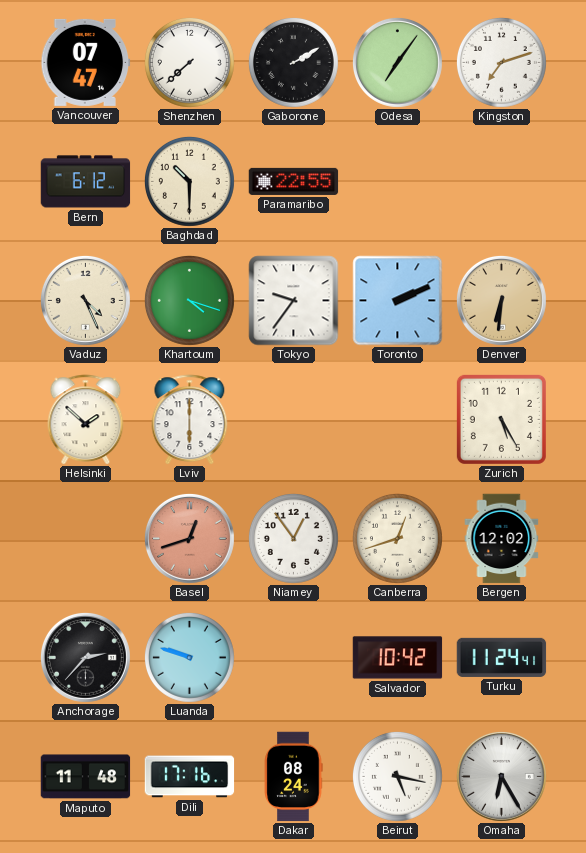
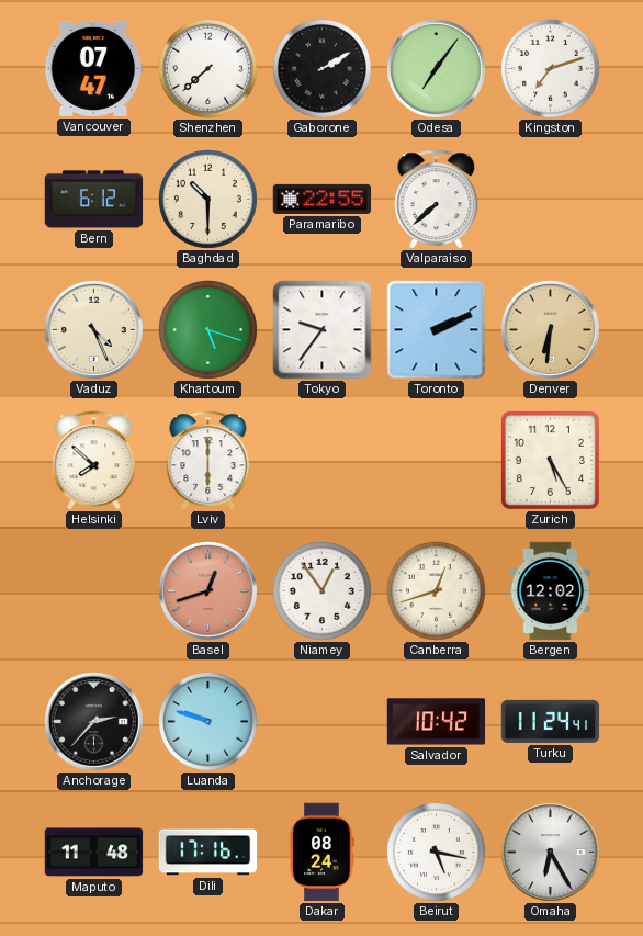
Valparaiso: none -> 7:38
Khartoum: 4:18 -> 5:18
Helsinki: 1:52 -> 7:52
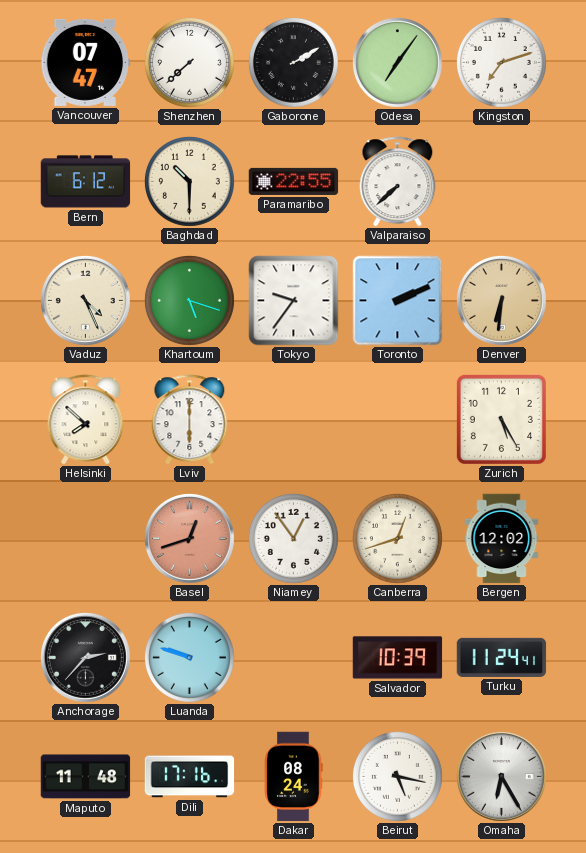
Salvador: 10:42 -> 10:39
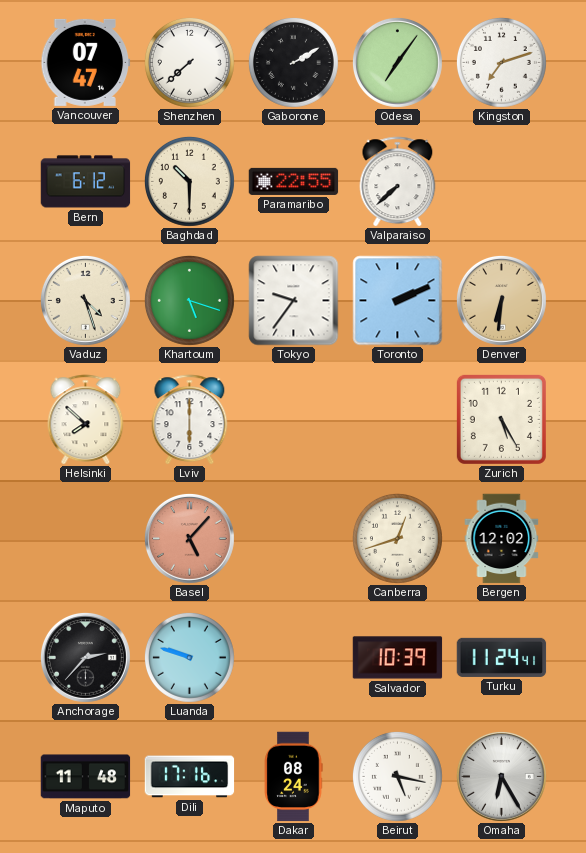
Vaduz: 4:26 -> 4:27
Basel: 12:42 -> 5:07
Niamey: 12:54 -> none
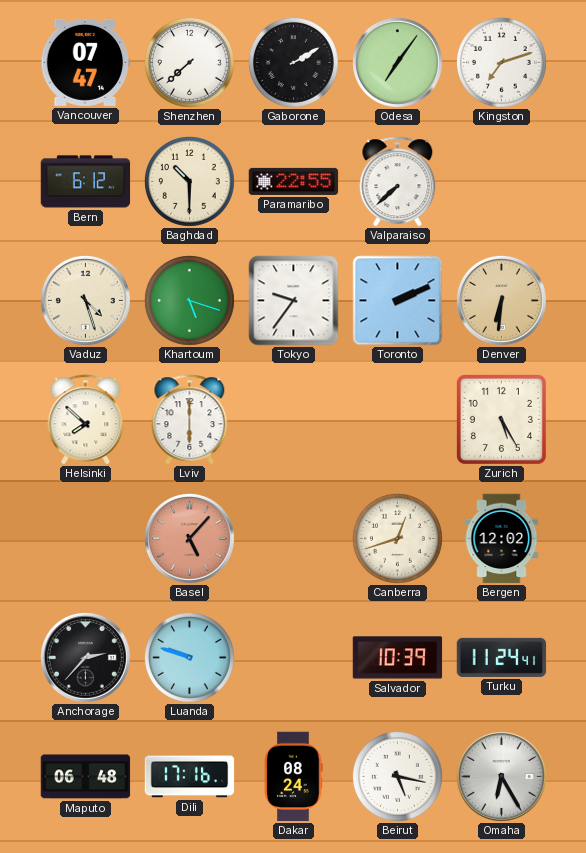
Maputo: 11:48 -> 06:48
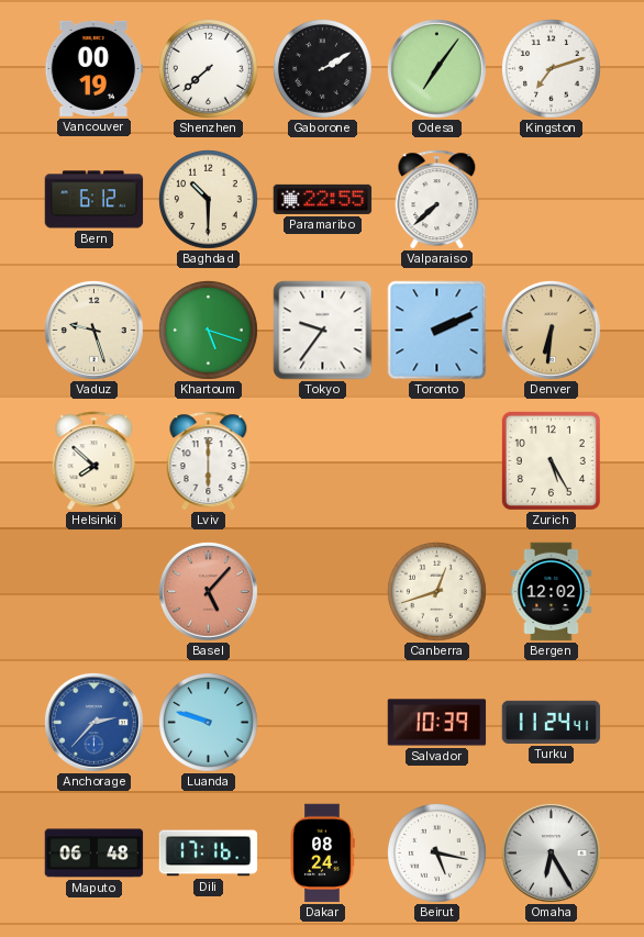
Vancouver: 07:47 -> 00:19
Vaduz: 4:27 -> 9:27
Anchorage dial: black -> blue
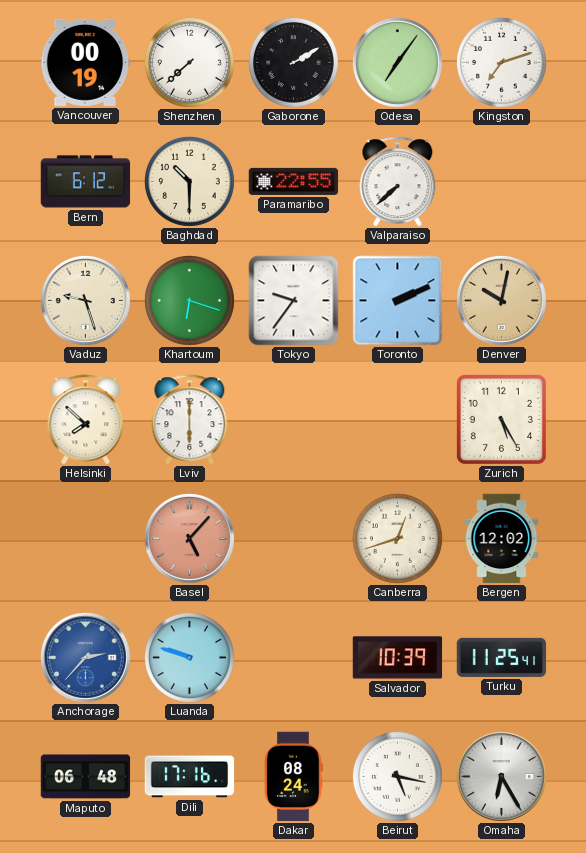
Khartoum: 5:18 -> 6:18
Denver: 6:31 -> 10:02
Turku: 11:24 -> 11:25
